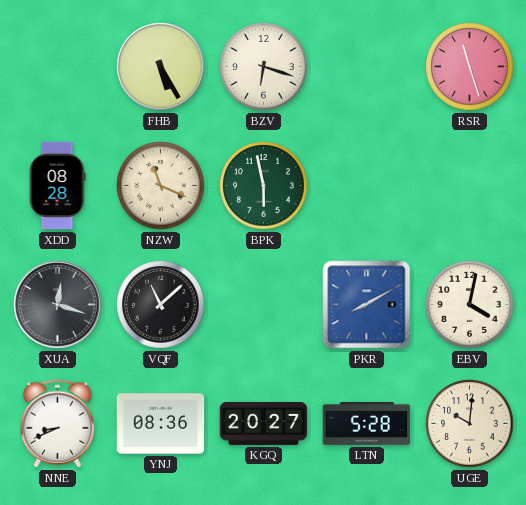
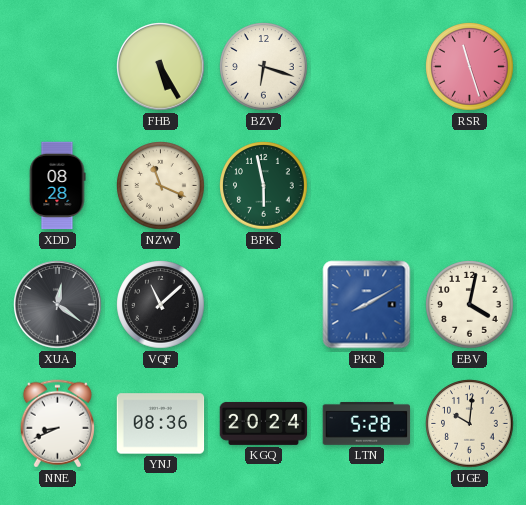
XUA: 12:18 -> 12:21
KGQ: 20:27 -> 20:24
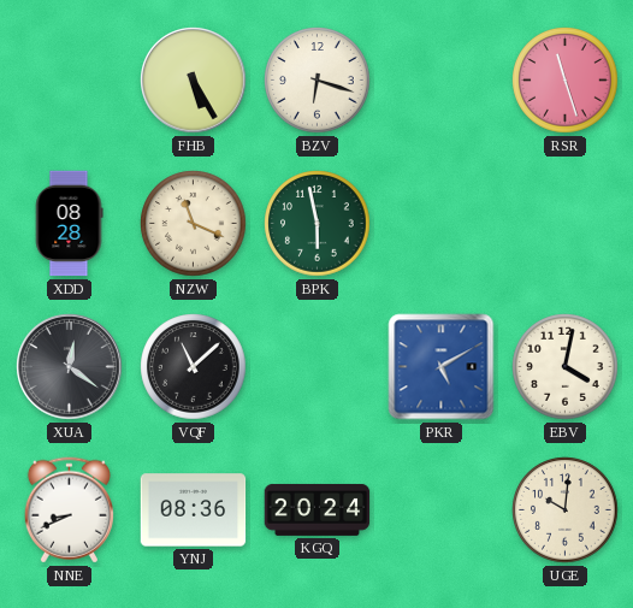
PKR: 8:10 -> 5:10
LTN: 5:28 -> none
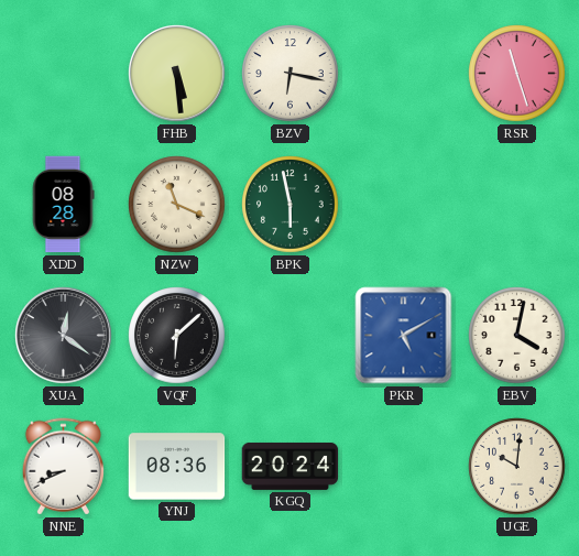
FHB: 5:25 -> 5:29
BZV: 6:18 -> 6:17
VQF: 11:08 -> 6:08
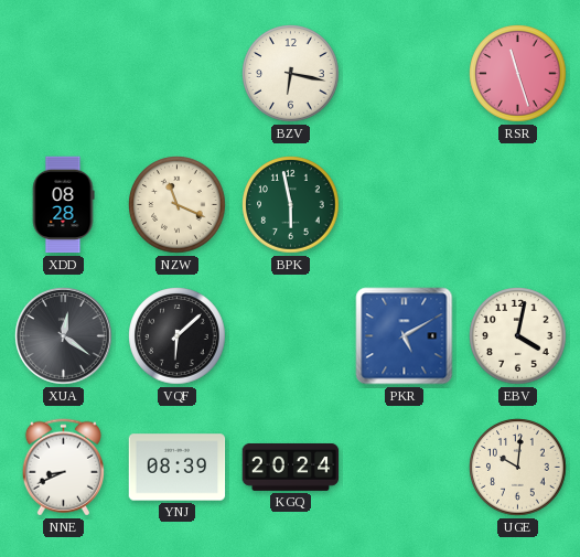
FHB: 5:29 -> none
YNJ: 08:36 -> 08:39
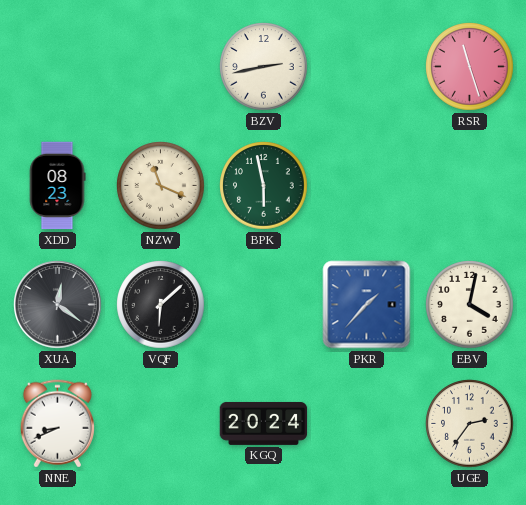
BZV: 6:17 -> 2:43
XDD: 08:28 -> 08:23
PKR: 5:10 -> 1:37
YNJ: 08:39 -> none
UGE: 10:01 -> 2:36
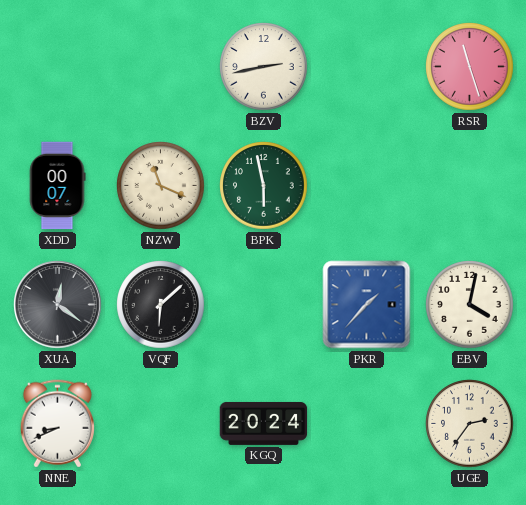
XDD: 08:23 -> 00:07
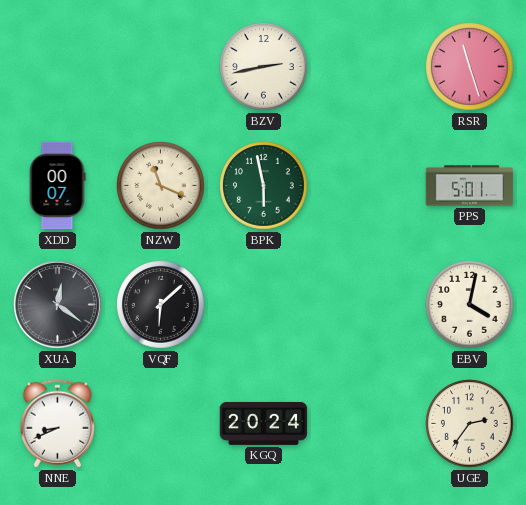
PPS: none -> 5:01
PKR: 1:37 -> none
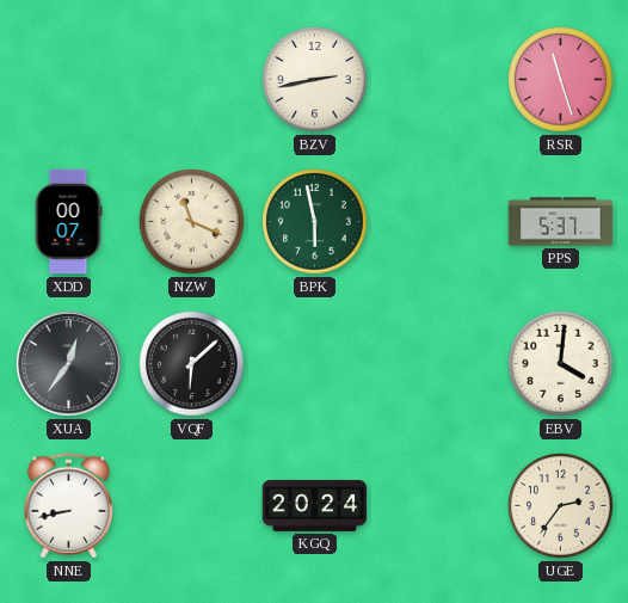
PPS: 5:01 -> 5:37
XUA: 12:21 -> 12:36
EBV: 4:02 -> 4:01
NNE: 8:41 -> 8:43
